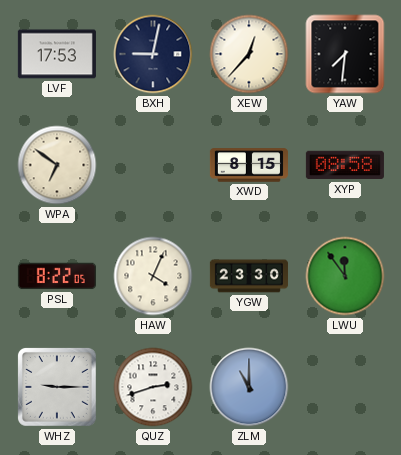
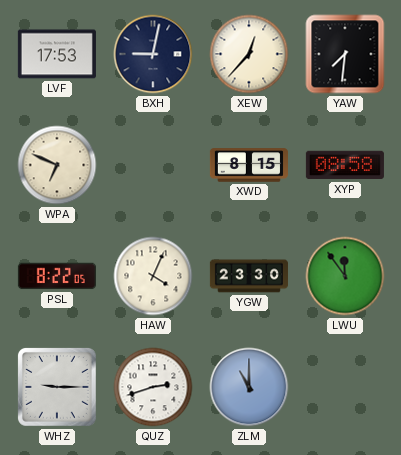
WPA: 6:51 -> 6:49
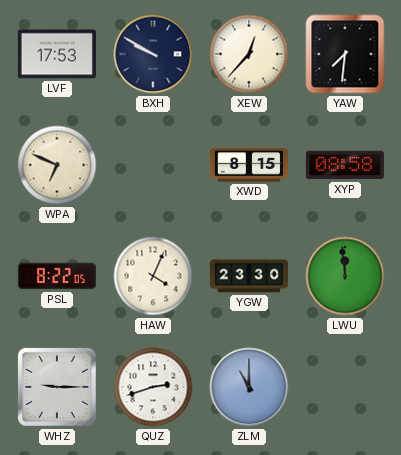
BXH: 9:02 -> 9:50
LWU: 11:54 -> 11:59
